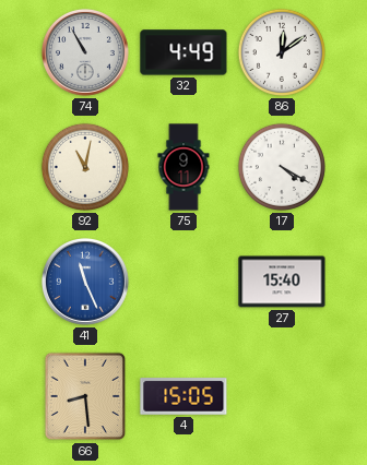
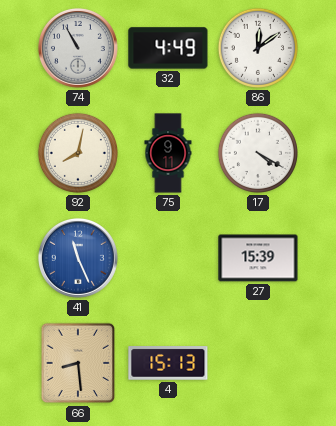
92: 11:02 -> 8:02
27: 15:40 -> 15:39
4: 15:05 -> 15:13
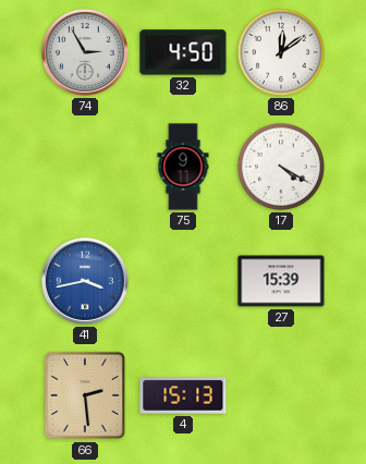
74: 10:55 -> 2:55
32: 4:49 -> 4:50
92: 8:02 -> none
41: 11:26 -> 3:43
66: 8:29 -> 2:29
